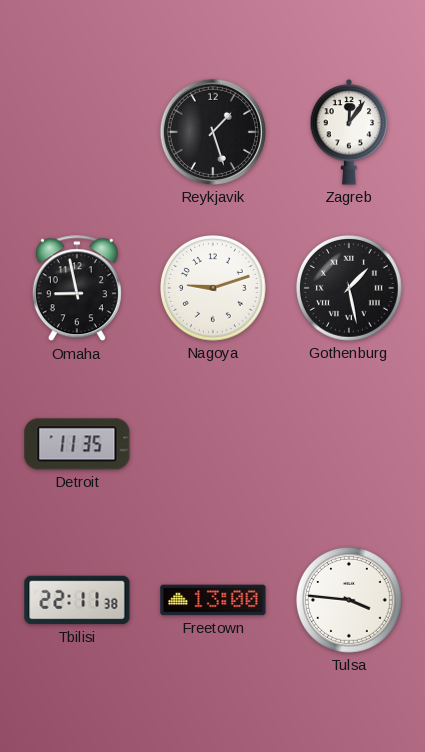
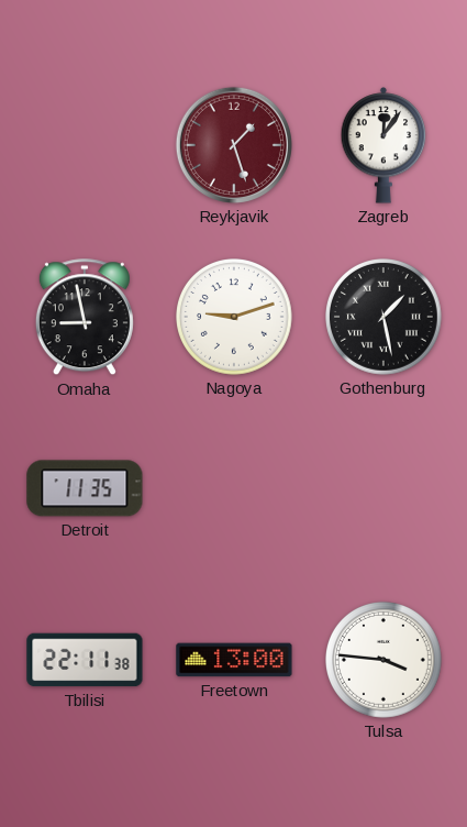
Reykjavik dial: black -> burgundy
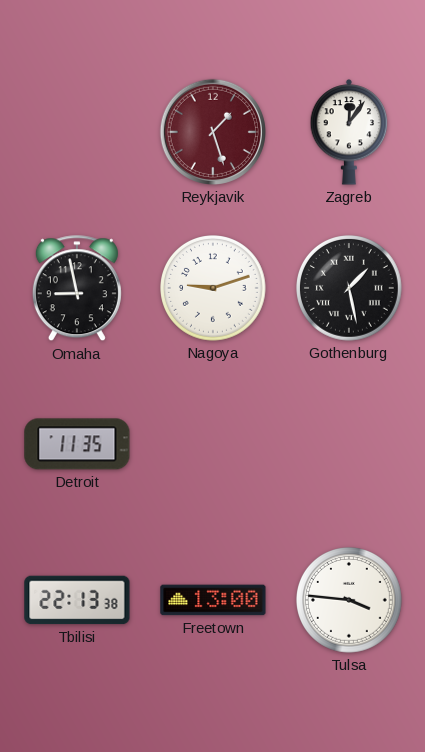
Tbilisi: 22:11 -> 22:13
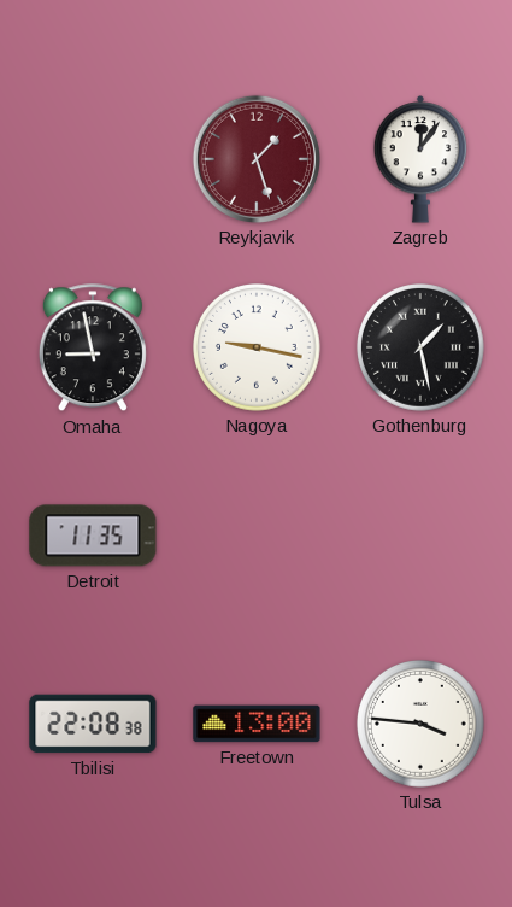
Nagoya: 9:12 -> 9:17
Tbilisi: 22:13 -> 22:08
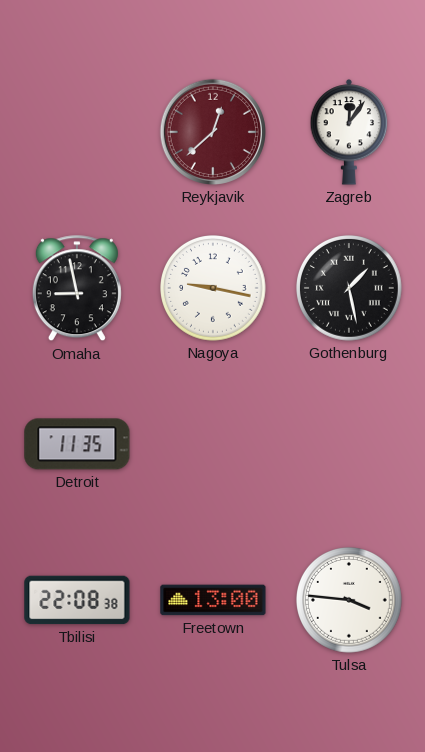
Reykjavik: 1:27 -> 12:38
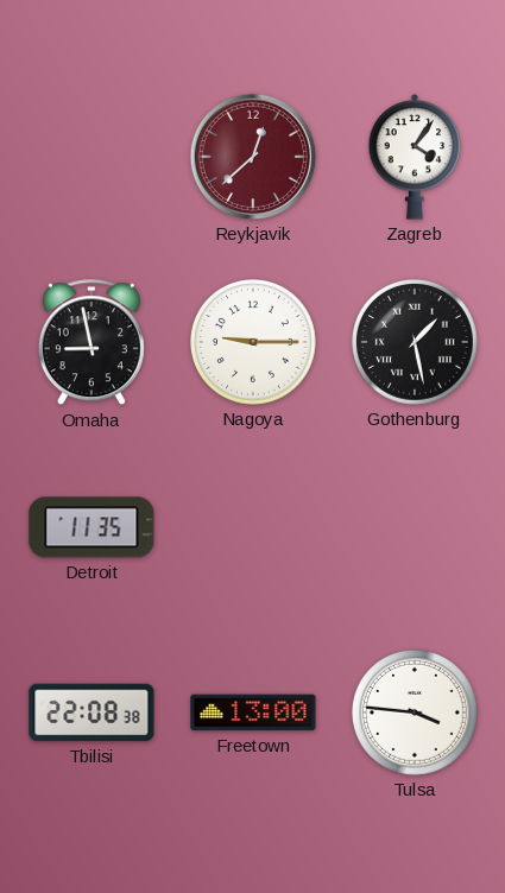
Zagreb: 12:06 -> 4:06
Nagoya: 9:17 -> 9:15
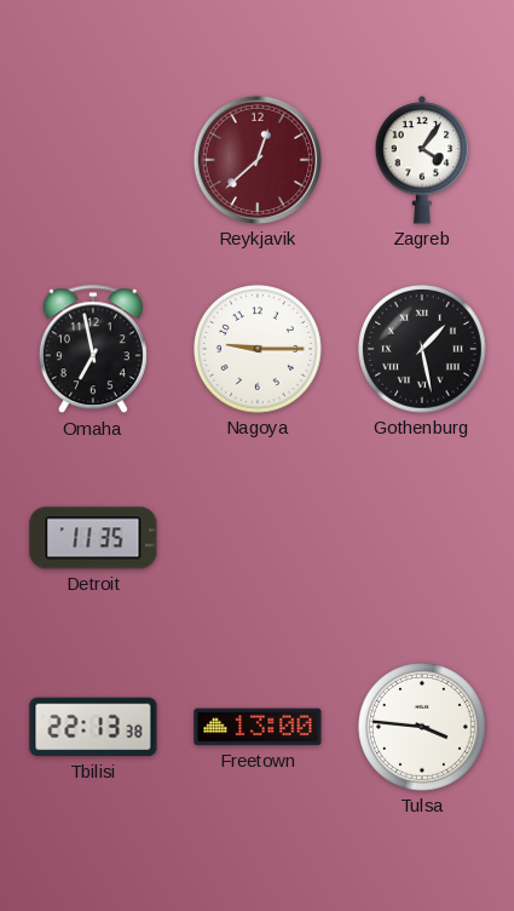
Omaha: 8:58 -> 6:58
Tbilisi: 22:08 -> 22:13
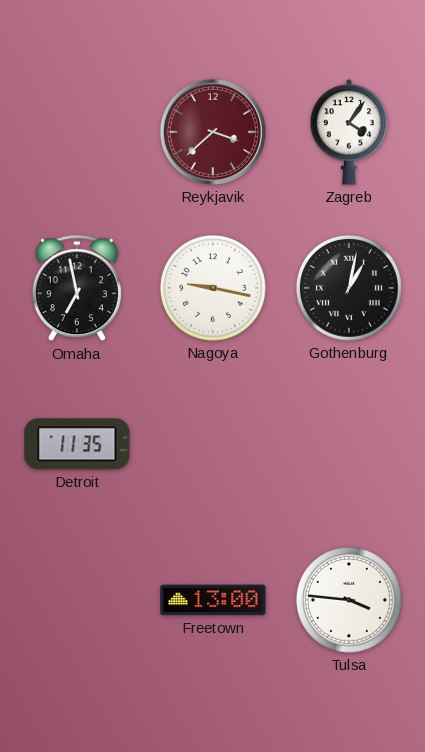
Reykjavik: 12:38 -> 3:38
Nagoya: 9:15 -> 9:17
Gothenburg: 1:28 -> 1:02
Tbilisi: 22:13 -> none
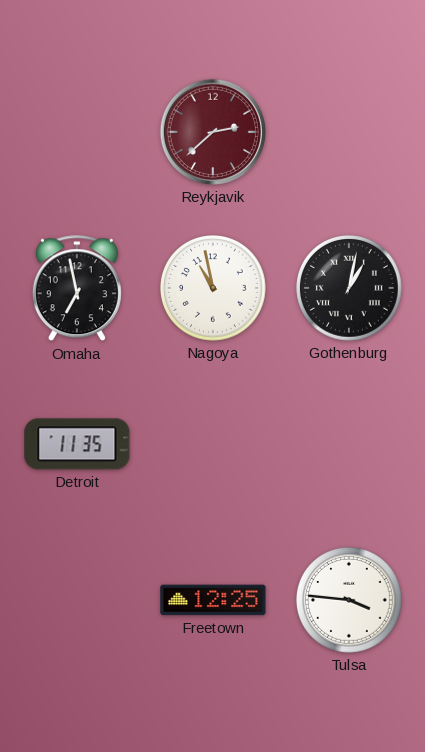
Reykjavik: 3:38 -> 2:38
Zagreb: 4:06 -> none
Nagoya: 9:17 -> 10:58
Freetown: 13:00 -> 12:25
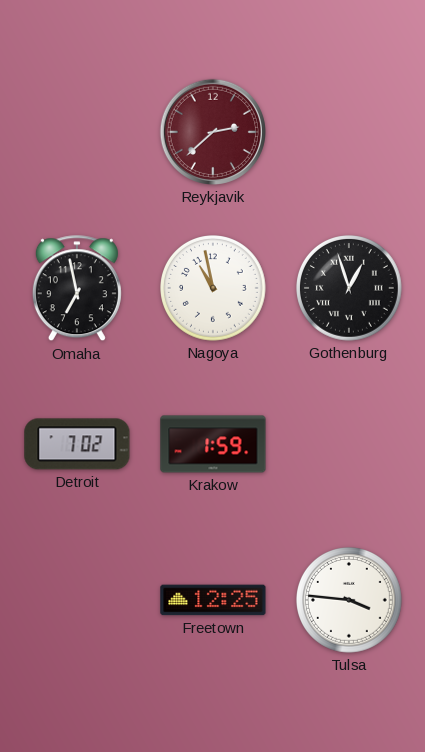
Gothenburg: 1:02 -> 12:57
Detroit: 11:35 -> 7:02
Krakow: none -> 1:59
